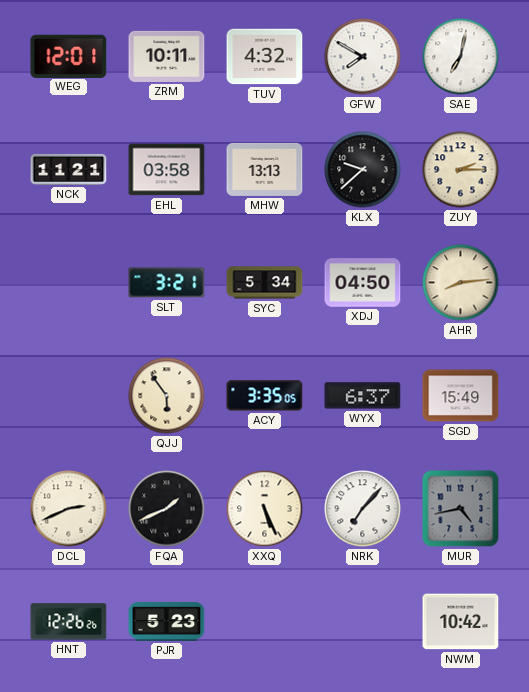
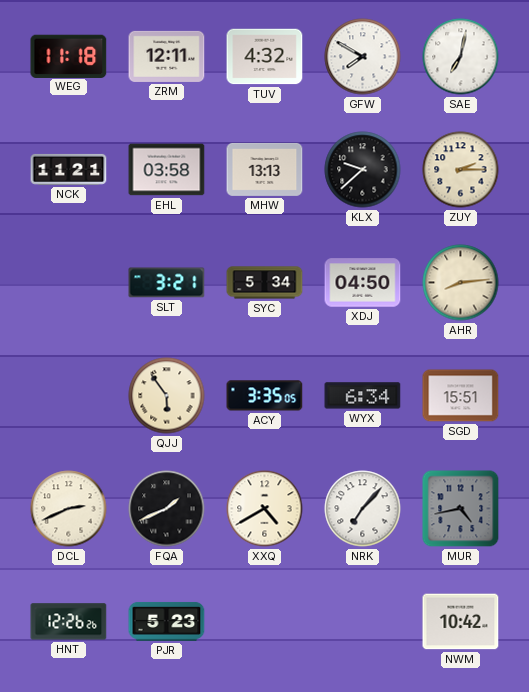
WEG: 12:01 -> 11:18
ZRM: 10:11 -> 12:11
WYX: 6:37 -> 6:34
SGD: 15:49 -> 15:51
XXQ: 5:26 -> 4:40
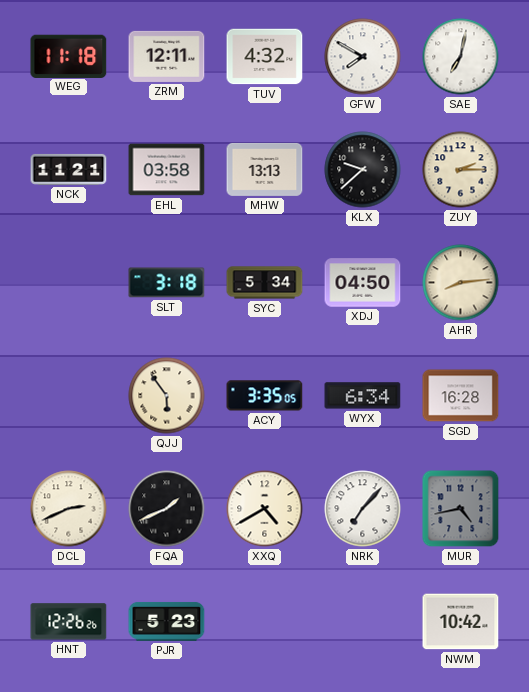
SLT: 3:21 -> 3:18
SGD: 15:51 -> 16:28
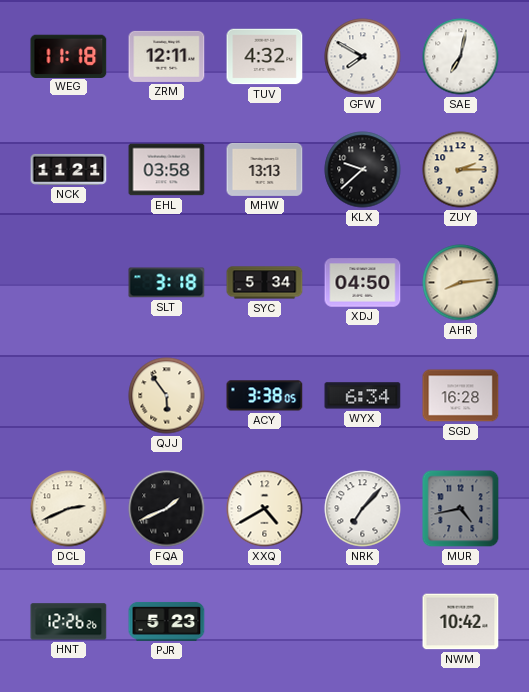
ACY: 3:35 -> 3:38
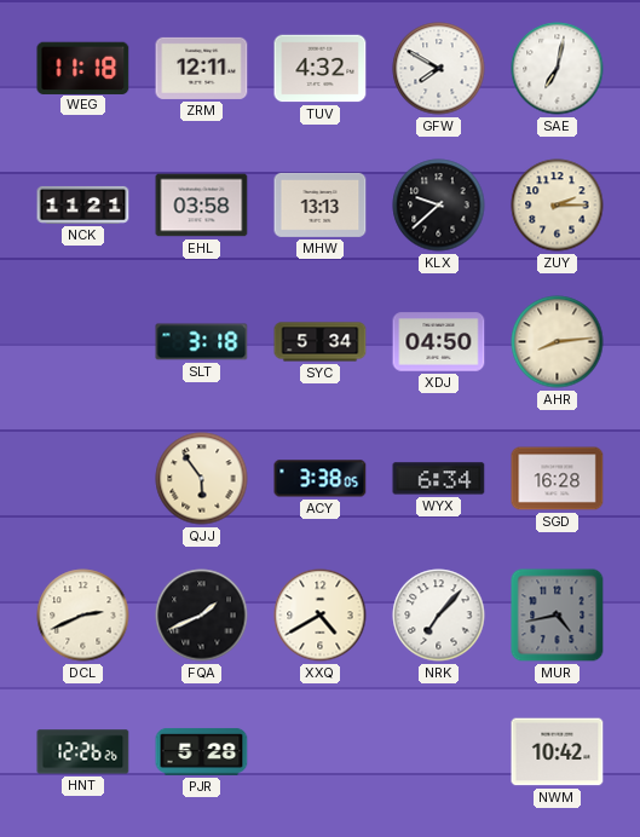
PJR: 5:23 -> 5:28
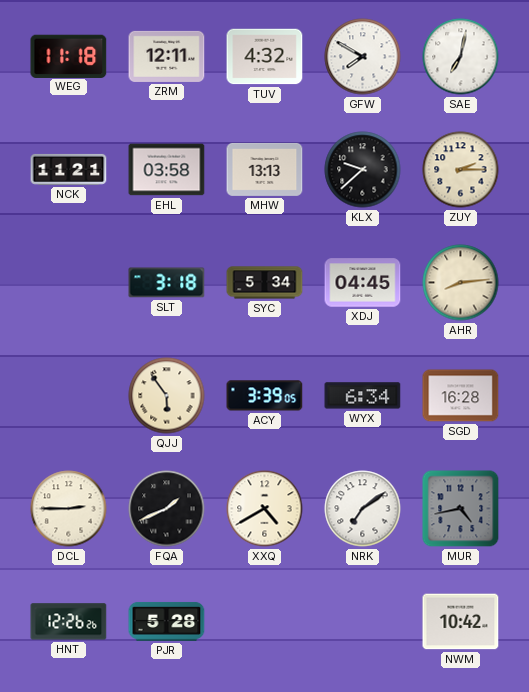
XDJ: 04:50 -> 04:45
ACY: 3:38 -> 3:39
DCL: 2:41 -> 2:45
NRK: 7:07 -> 7:09
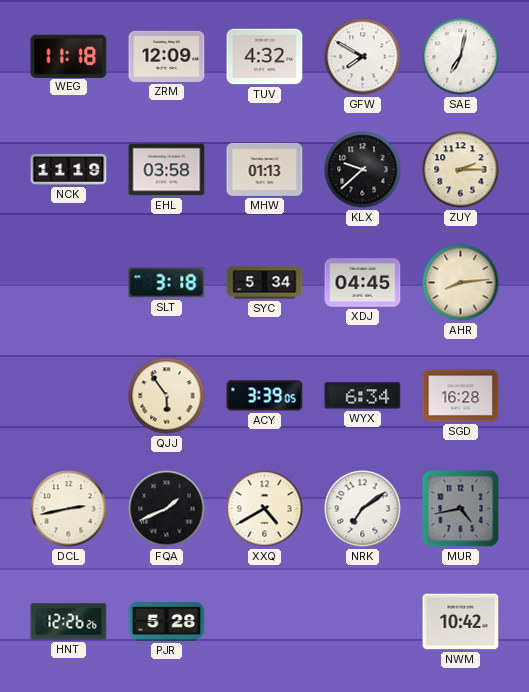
ZRM: 12:11 -> 12:09
NCK: 11:21 -> 11:19
MHW: 13:13 -> 01:13
DCL: 2:45 -> 2:43
